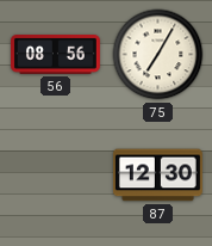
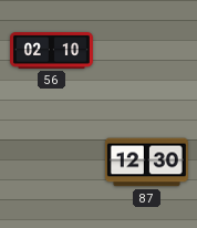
56: 08:56 -> 02:10
75: 7:05 -> none
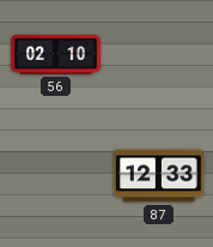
87: 12:30 -> 12:33
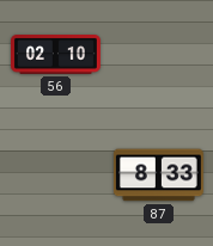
87: 12:33 -> 8:33
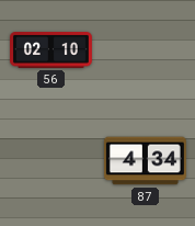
87: 8:33 -> 4:34
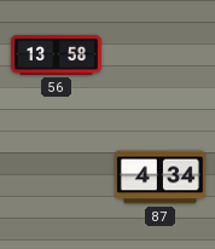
56: 02:10 -> 13:58
